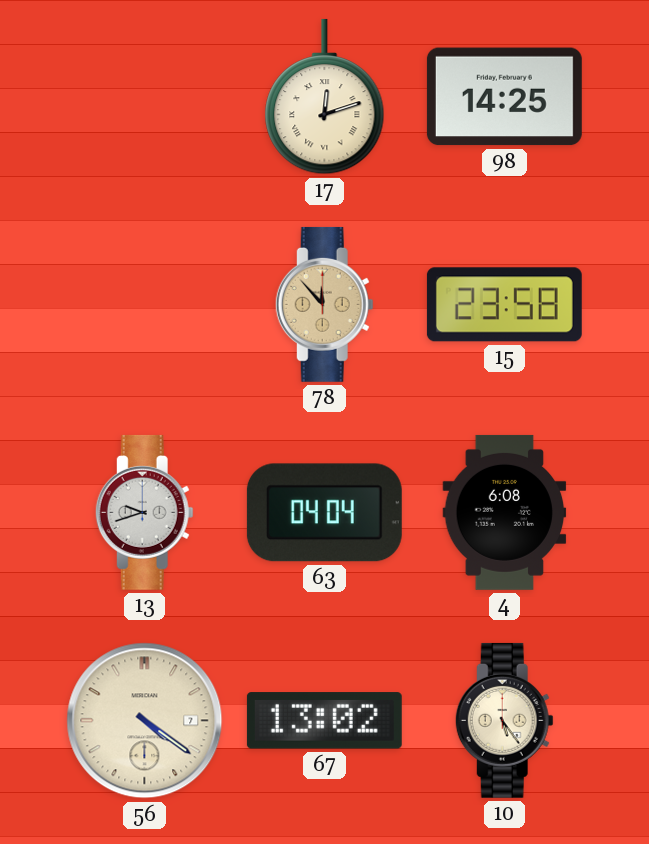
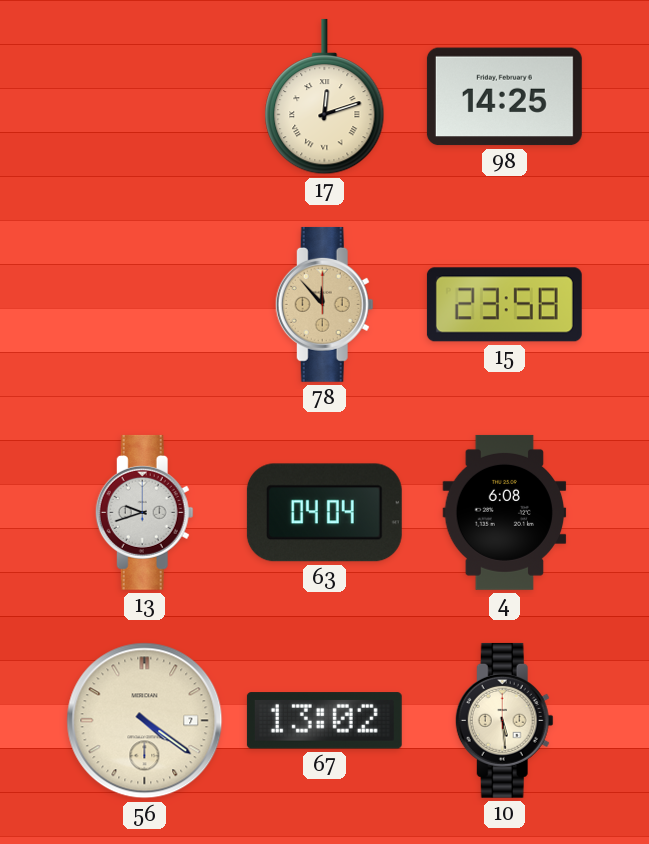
10: 5:24 -> 5:29
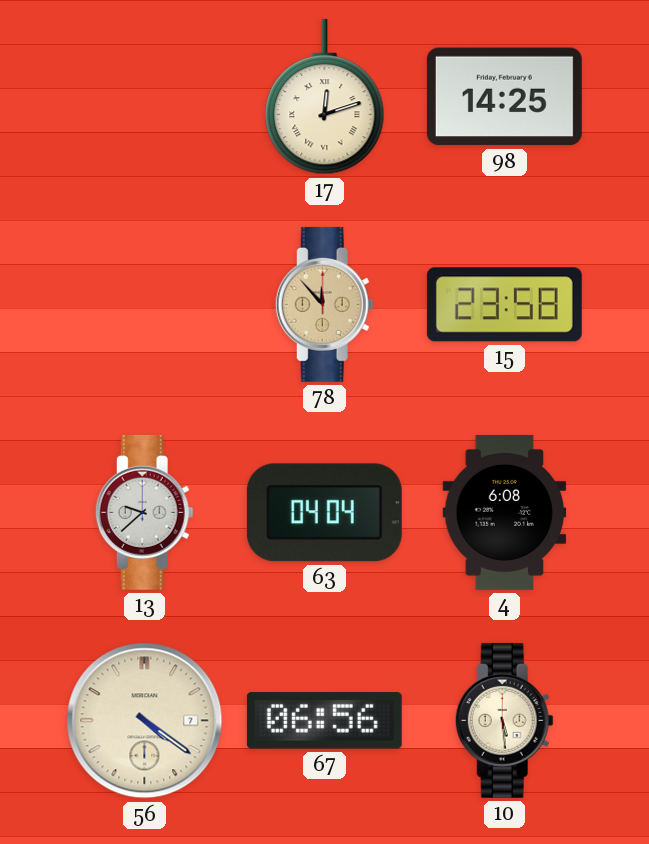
13: 9:42 -> 9:38
67: 13:02 -> 06:56
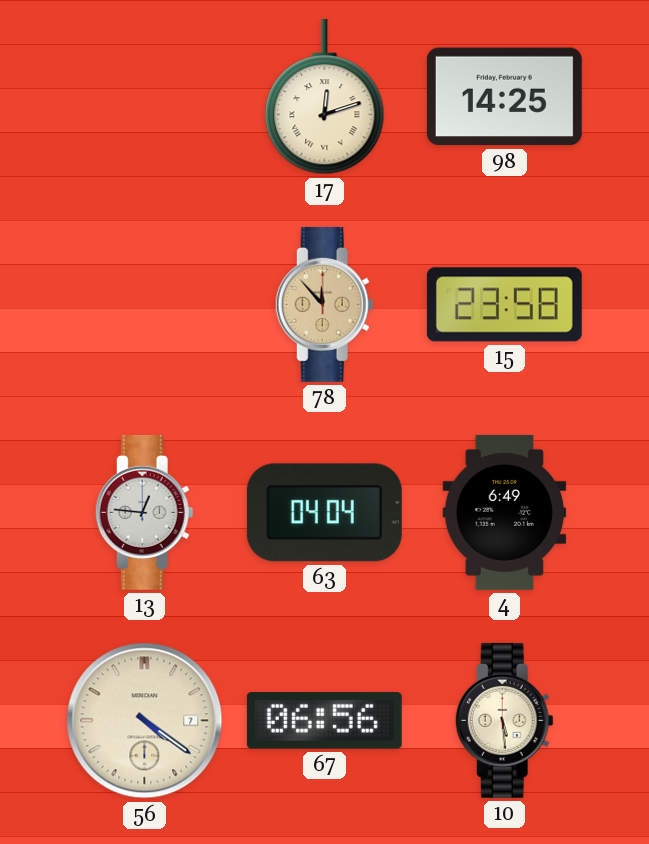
13: 9:38 -> 12:46
4: 6:08 -> 6:49
